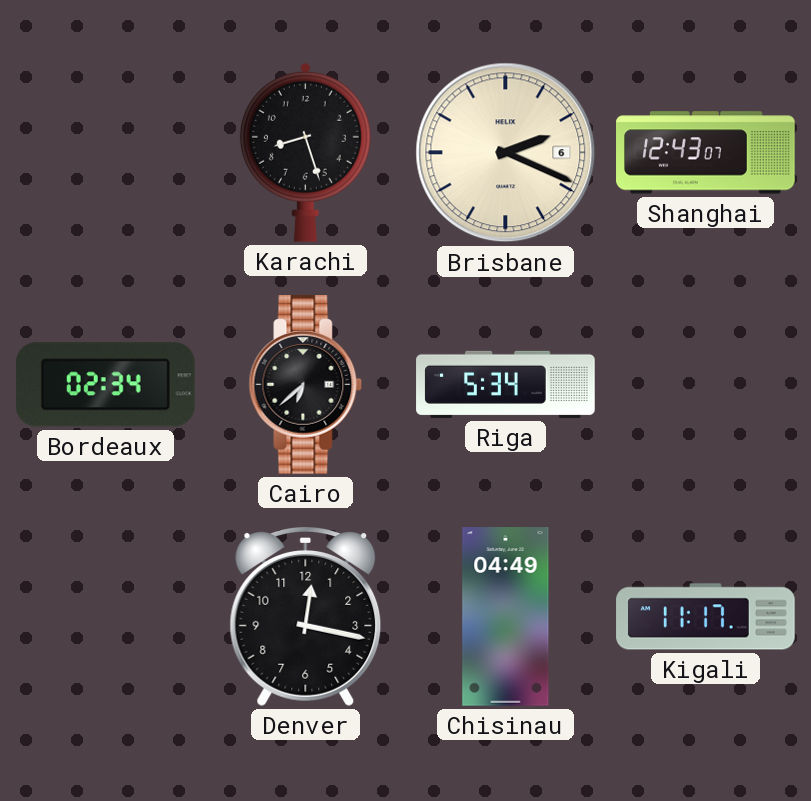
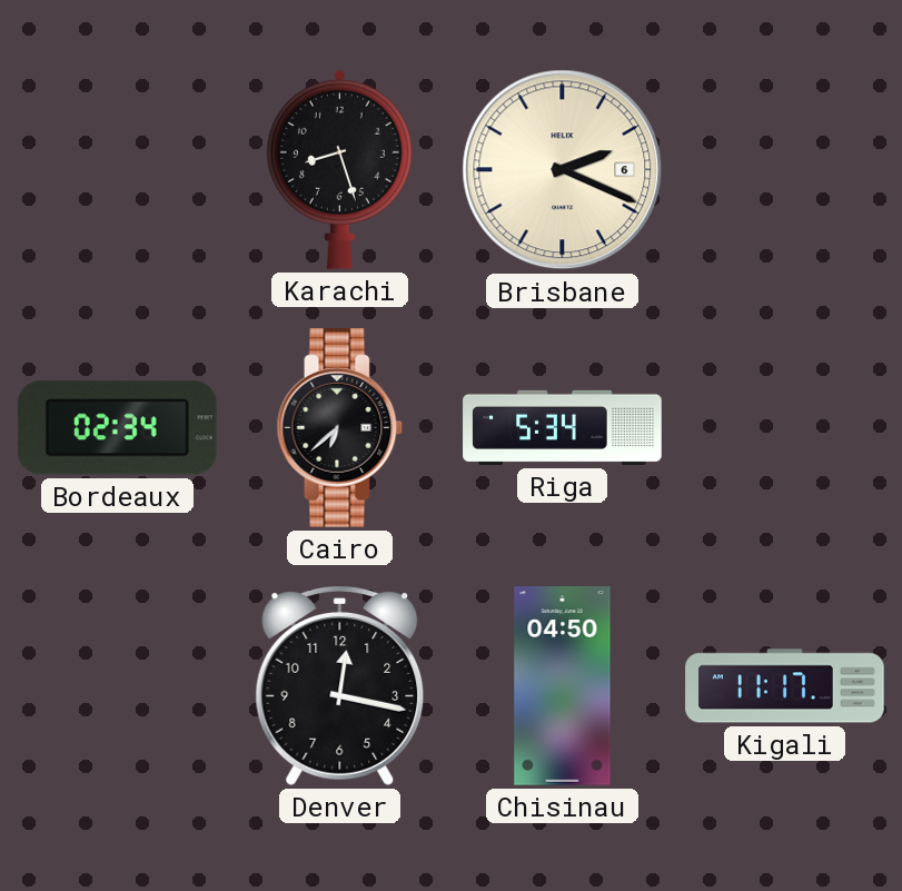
Shanghai: 12:43 -> none
Chisinau: 04:49 -> 04:50
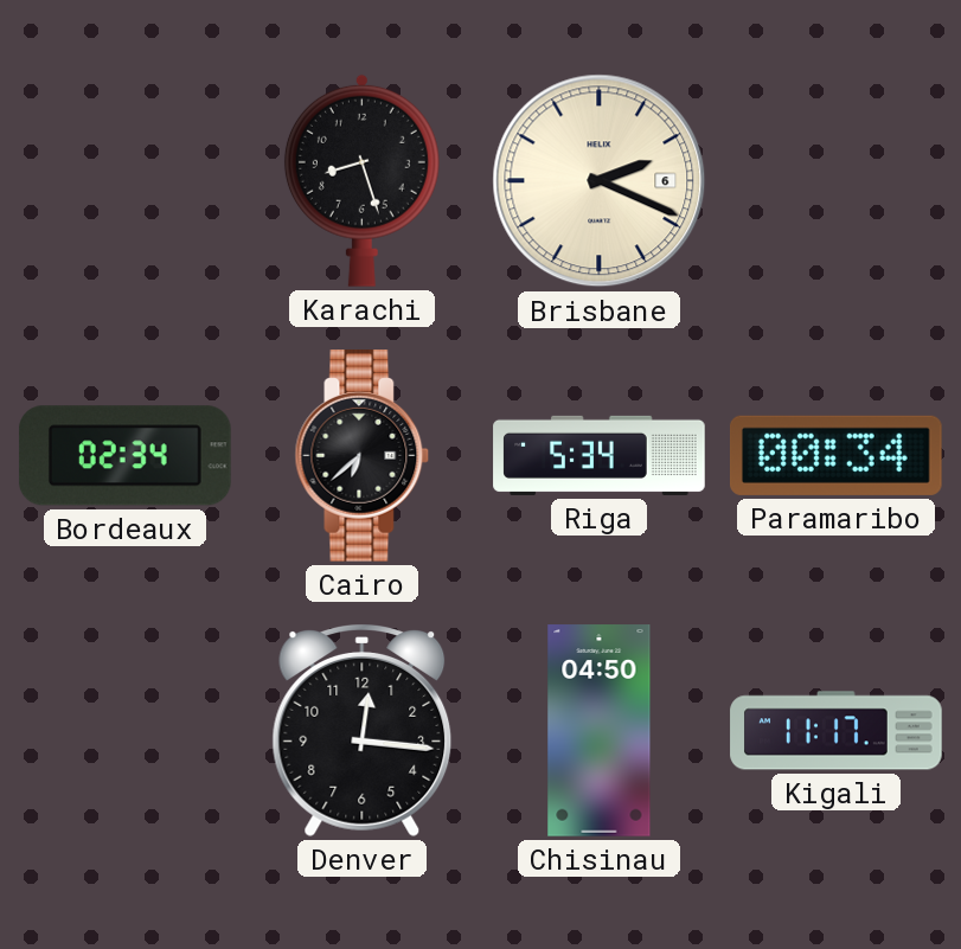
Paramaribo: none -> 00:34
Denver: 12:17 -> 12:16
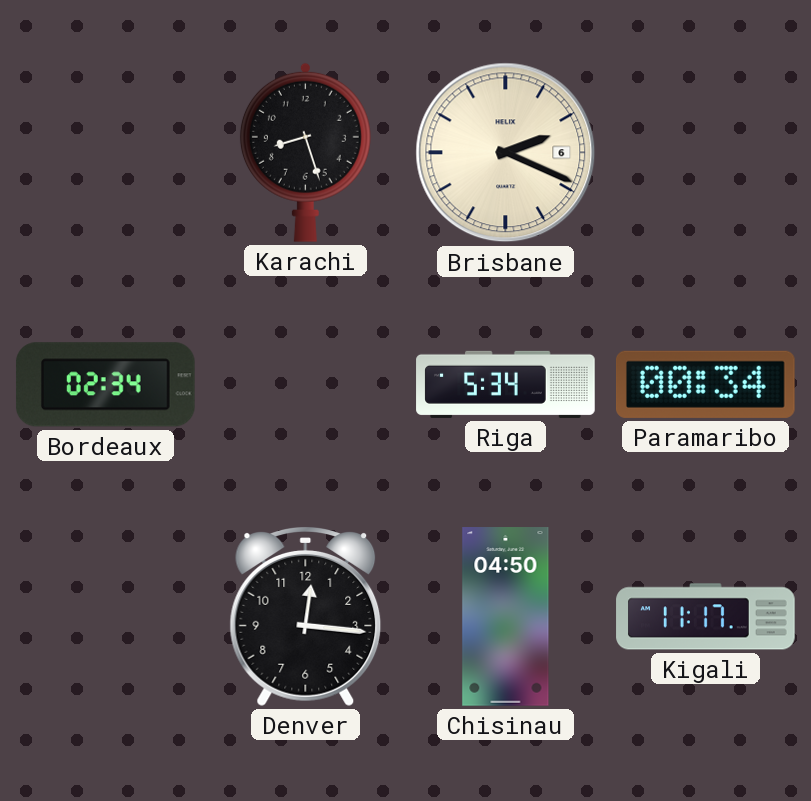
Cairo: 6:38 -> none
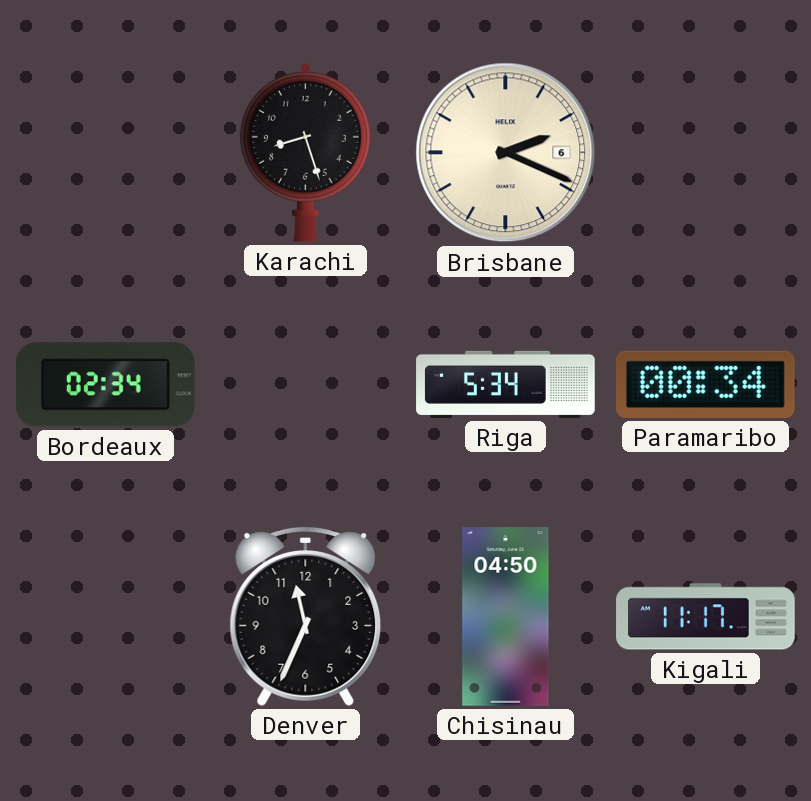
Denver: 12:16 -> 11:34
